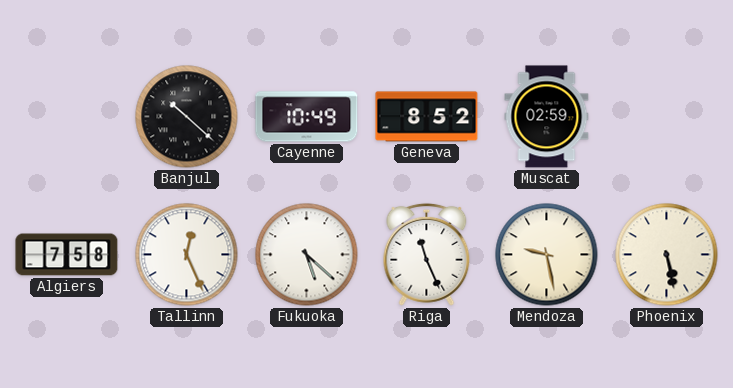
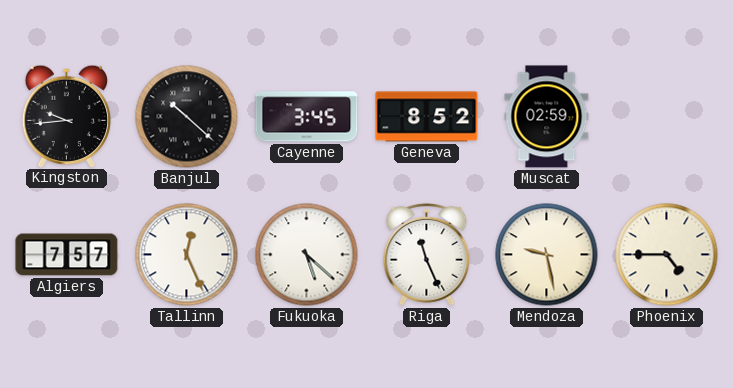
Kingston: none -> 9:44
Cayenne: 10:49 -> 3:45
Algiers: 7:58 -> 7:57
Phoenix: 5:28 -> 4:45
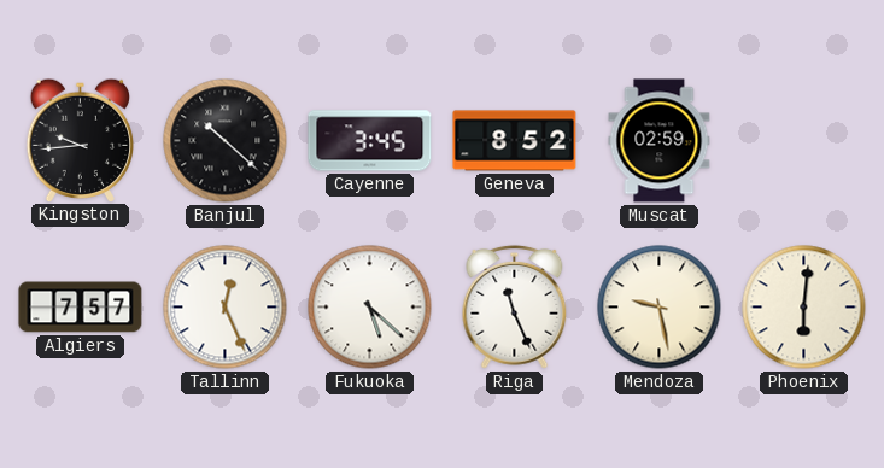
Phoenix: 4:45 -> 6:01
